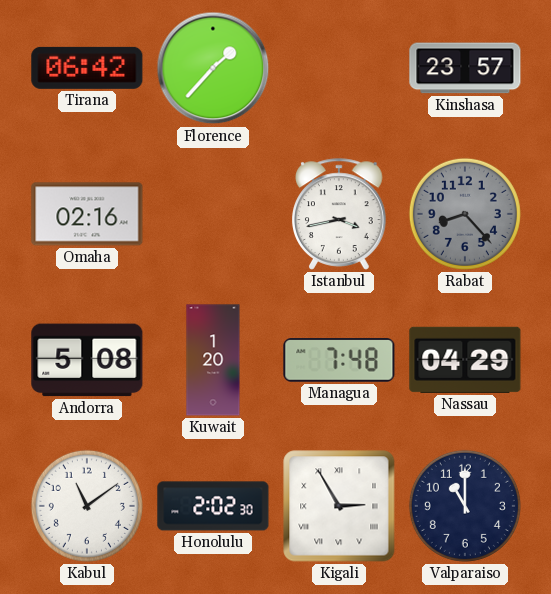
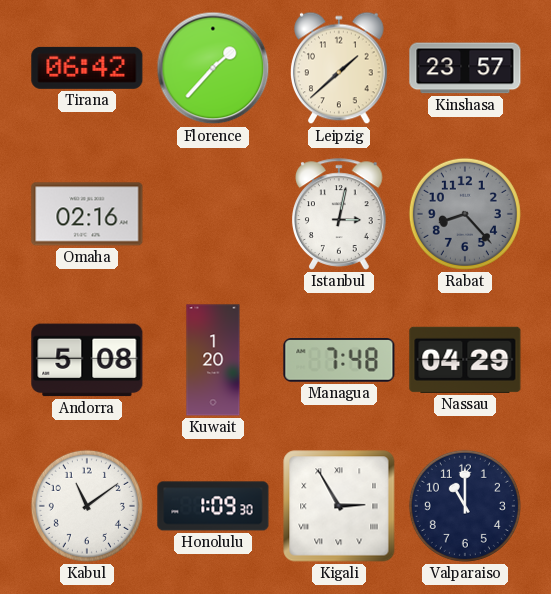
Leipzig: none -> 1:38
Istanbul: 3:43 -> 3:02
Honolulu: 2:02 -> 1:09
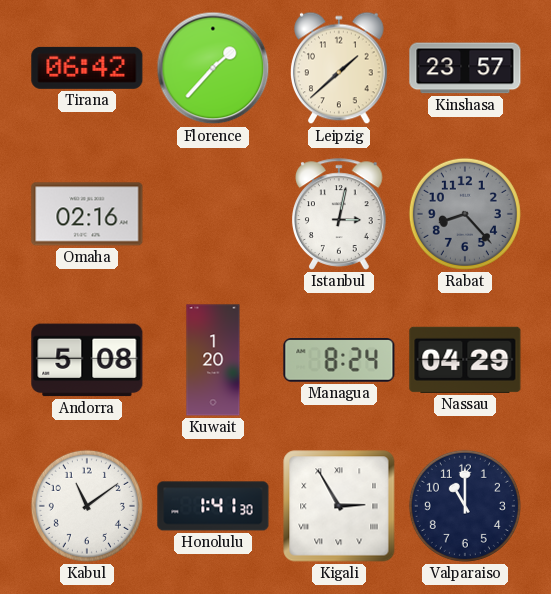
Managua: 7:48 -> 8:24
Honolulu: 1:09 -> 1:41
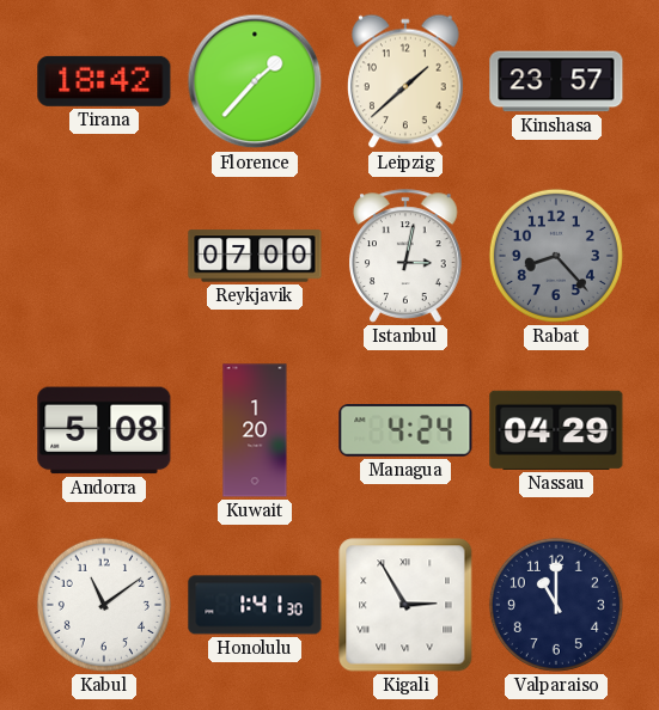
Tirana: 06:42 -> 18:42
Omaha: 02:16 -> none
Reykjavik: none -> 07:00
Managua: 8:24 -> 4:24
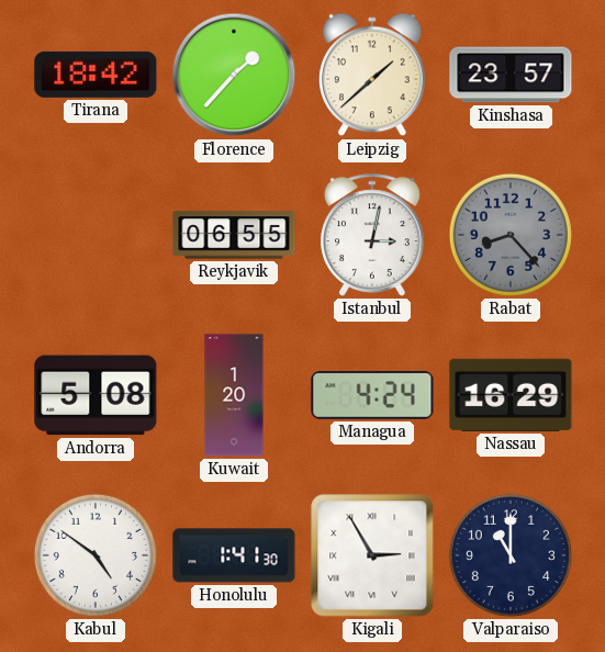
Reykjavik: 07:00 -> 06:55
Nassau: 04:29 -> 16:29
Kabul: 11:09 -> 4:51
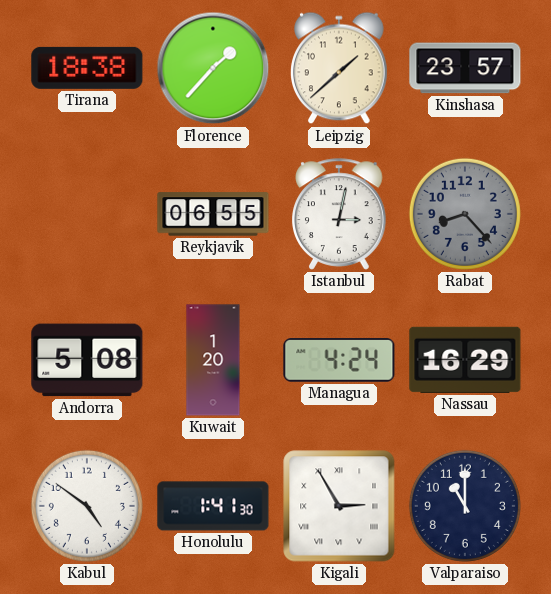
Tirana: 18:42 -> 18:38
